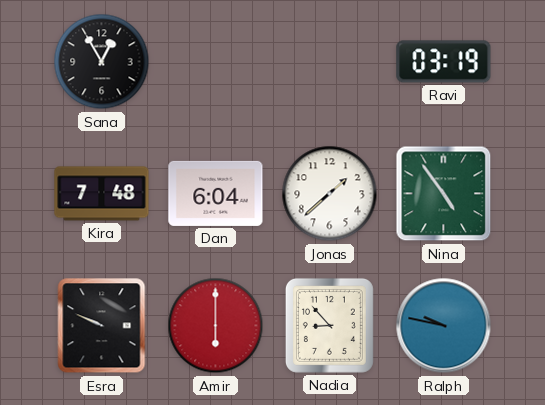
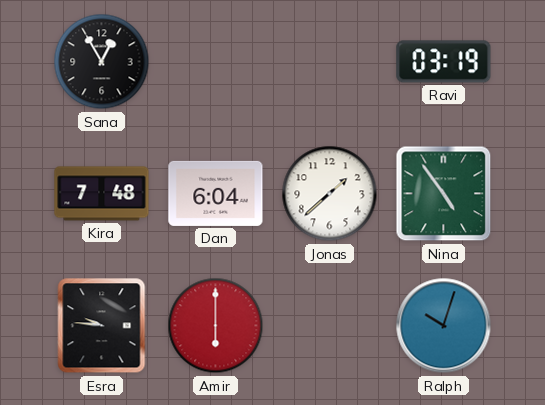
Esra: 9:49 -> 9:46
Nadia: 8:53 -> none
Ralph: 9:47 -> 10:03
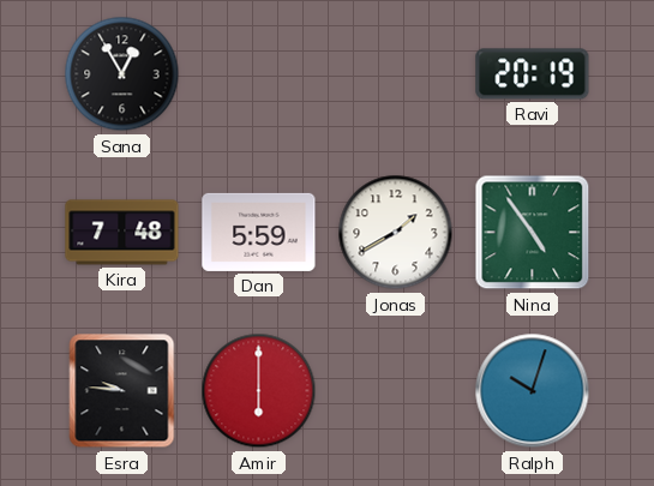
Ravi: 03:19 -> 20:19
Dan: 6:04 -> 5:59
Jonas: 1:38 -> 1:40
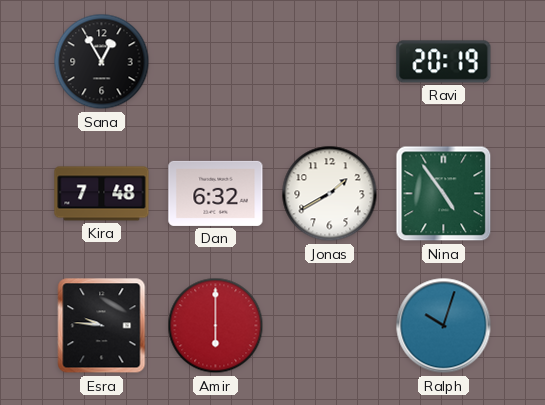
Dan: 5:59 -> 6:32
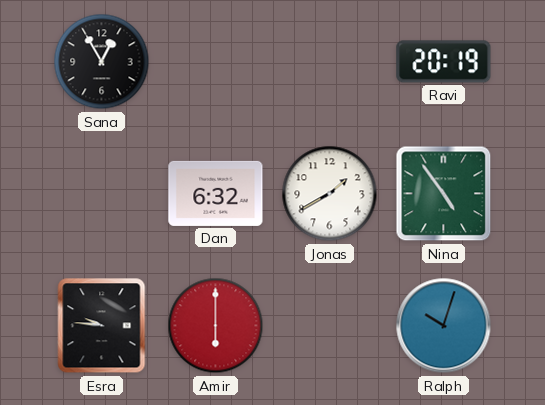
Kira: 7:48 -> none
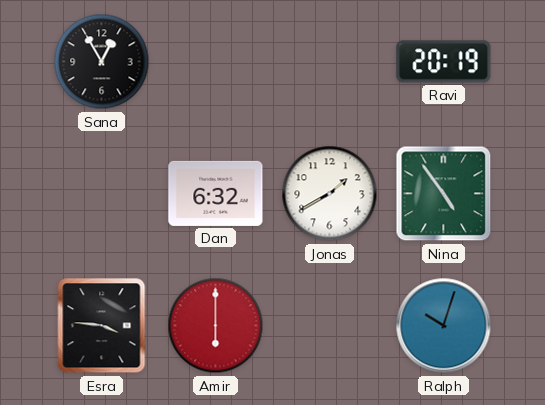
Esra: 9:46 -> 3:46
